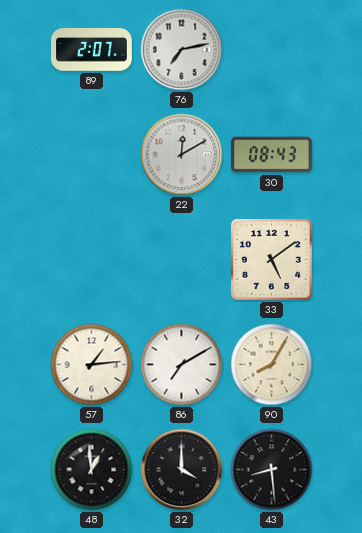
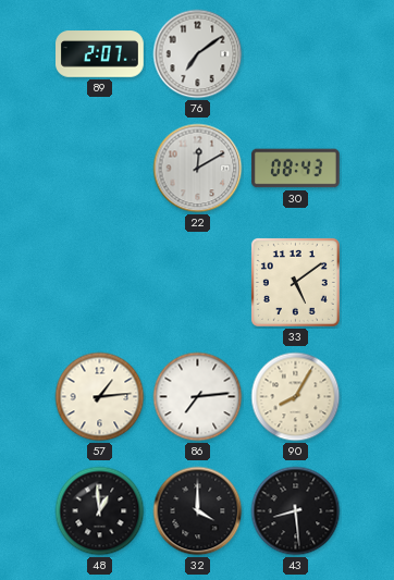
76: 7:13 -> 7:09
86: 7:10 -> 7:14
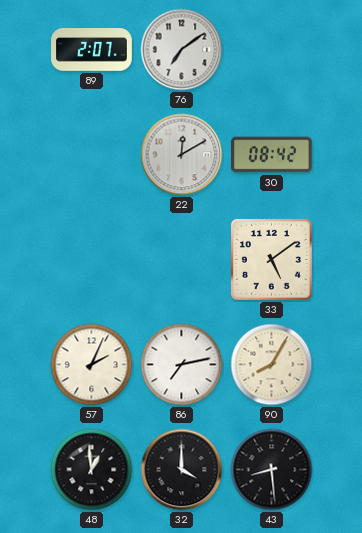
30: 08:43 -> 08:42
57: 1:14 -> 2:04
86: 7:14 -> 7:13
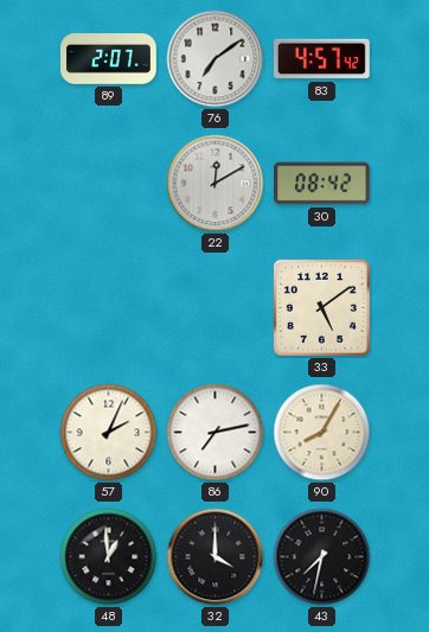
83: none -> 4:57
43: 8:29 -> 7:32
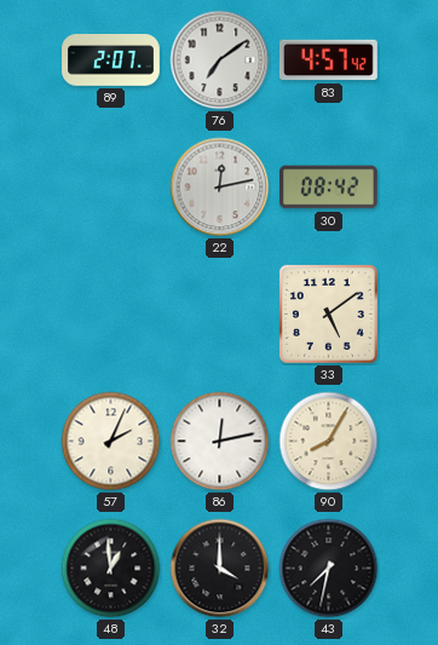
22: 12:10 -> 12:13
86: 7:13 -> 12:13
